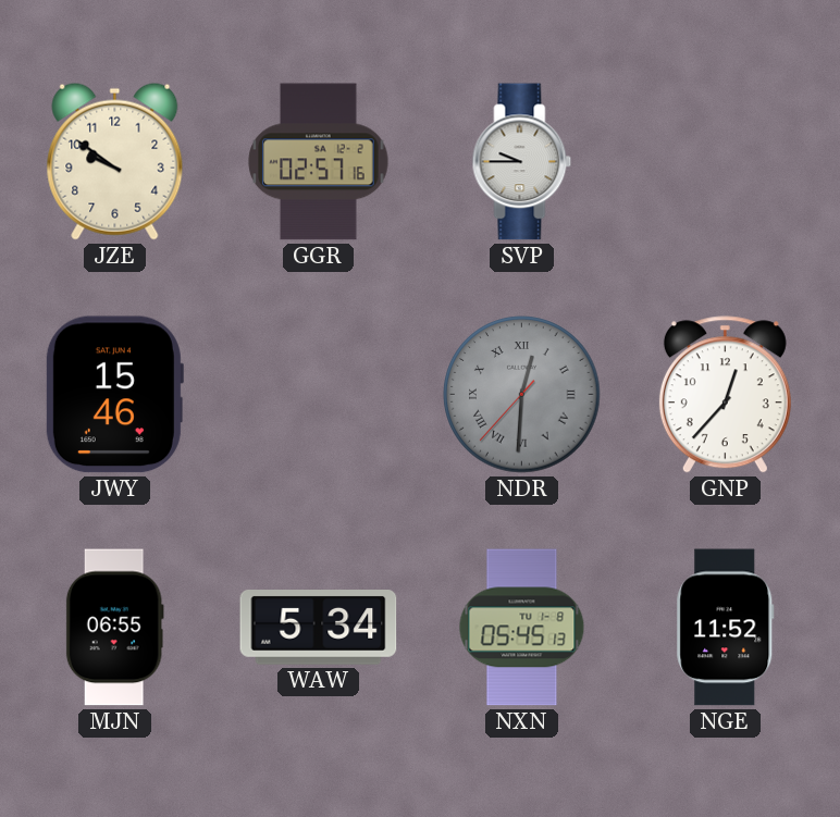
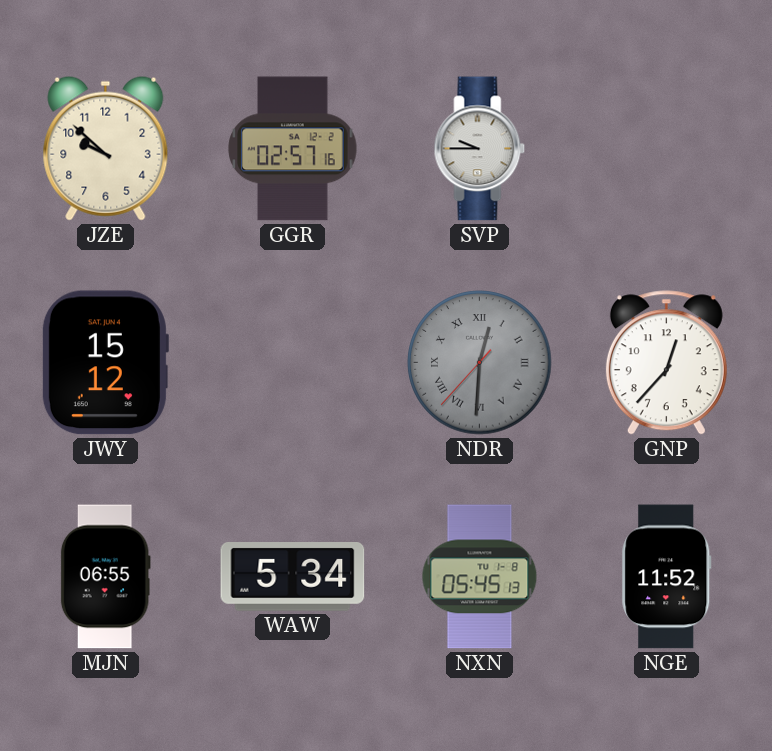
JZE: 9:51 -> 9:52
JWY: 15:46 -> 15:12
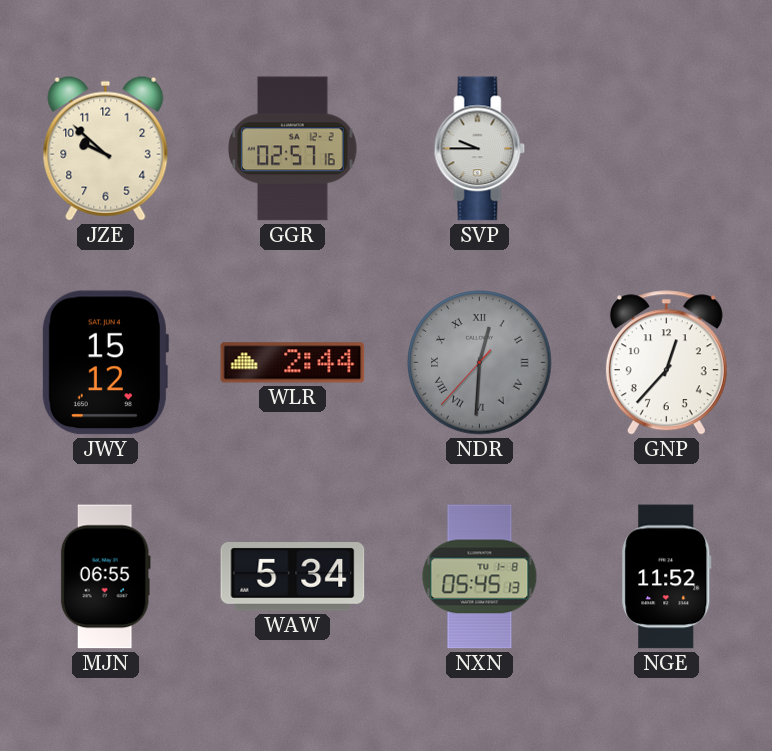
WLR: none -> 2:44
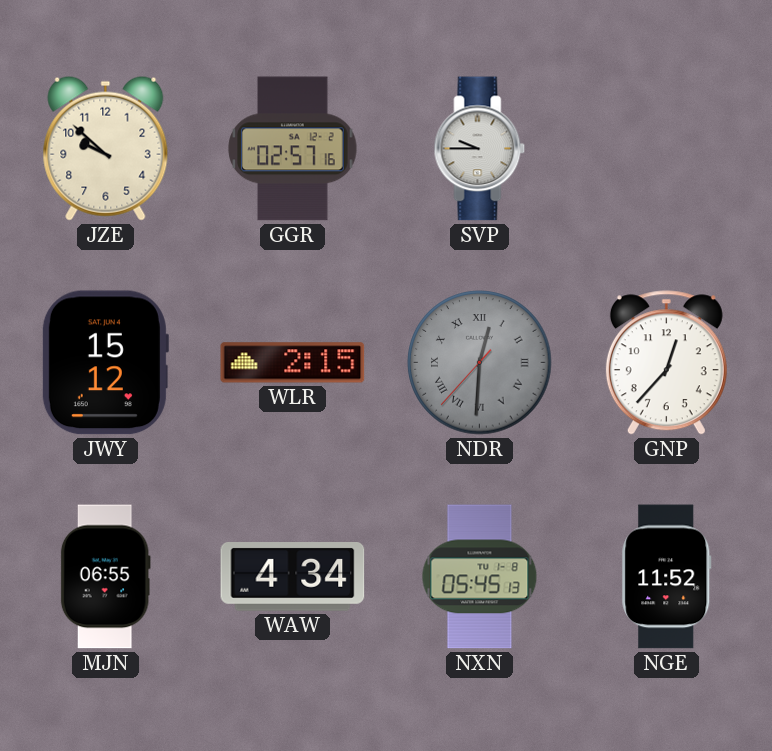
WLR: 2:44 -> 2:15
WAW: 5:34 -> 4:34
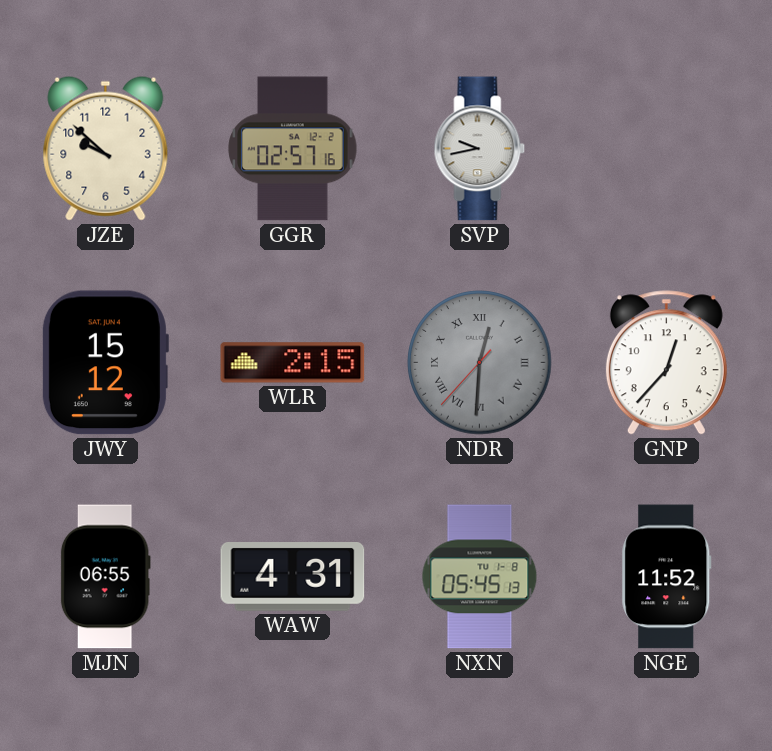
SVP: 9:45 -> 9:43
WAW: 4:34 -> 4:31
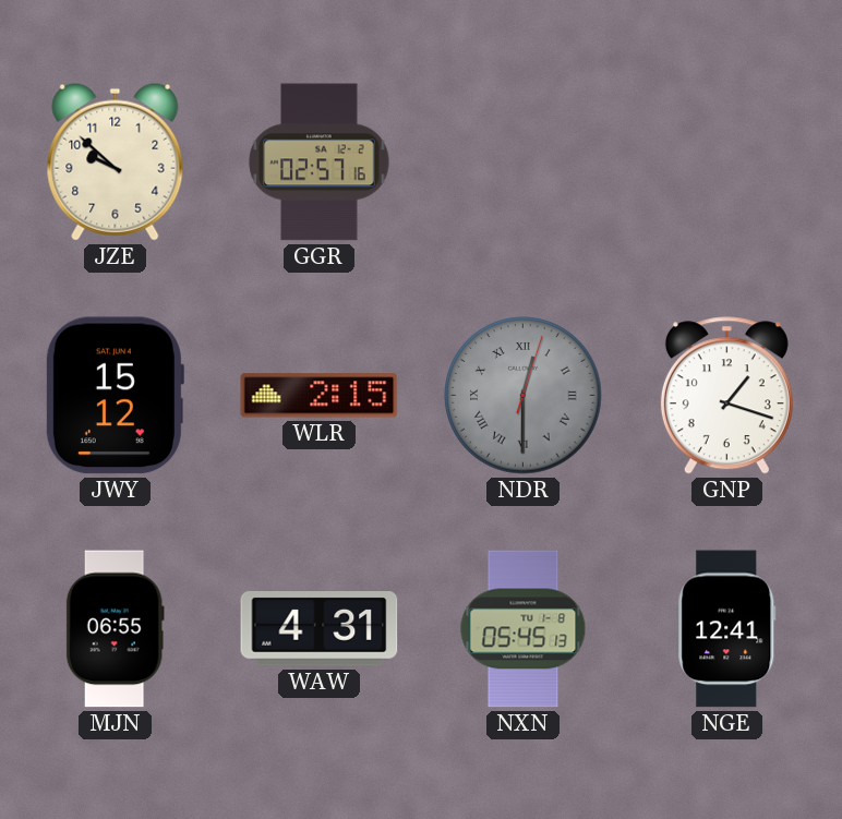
SVP: 9:43 -> none
NDR: 12:30:37 -> 12:30:03
GNP: 12:37 -> 1:18
NGE: 11:52 -> 12:41
